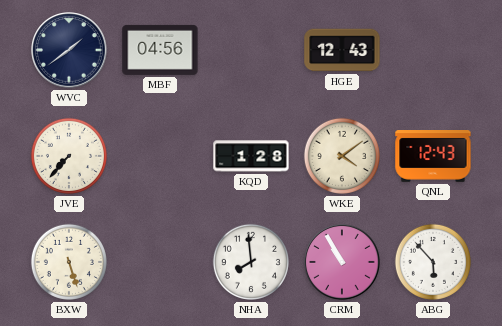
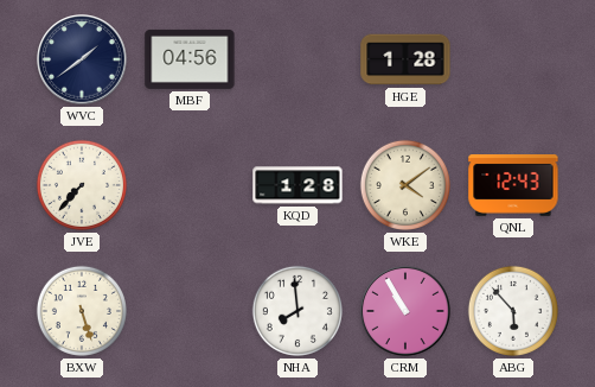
HGE: 12:43 -> 1:28
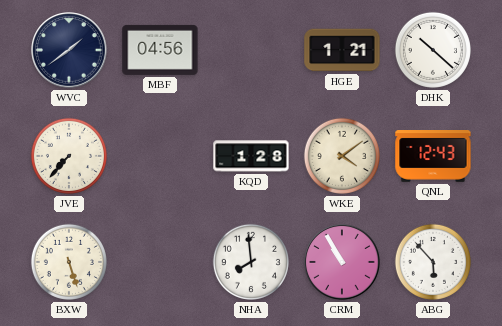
HGE: 1:28 -> 1:21
DHK: none -> 10:22
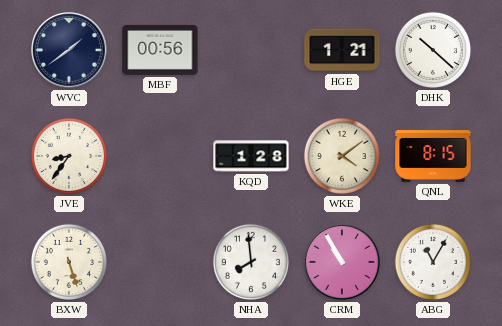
MBF: 04:56 -> 00:56
JVE: 7:37 -> 8:36
QNL: 12:43 -> 8:15
ABG: 5:53 -> 11:05
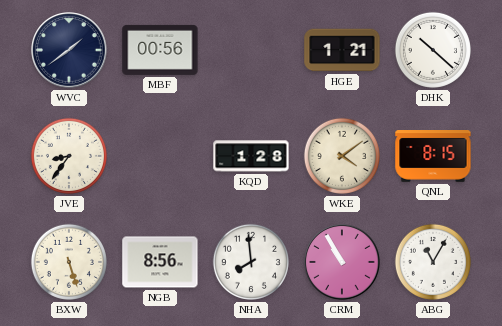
NGB: none -> 8:56
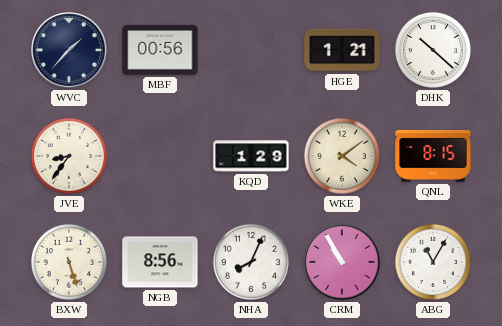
WVC: 1:39 -> 1:37
KQD: 1:28 -> 1:29
NHA: 7:59 -> 8:04
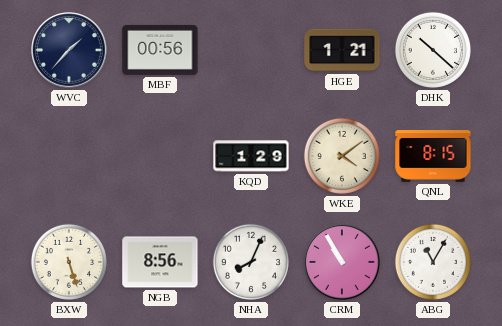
JVE: 8:36 -> none
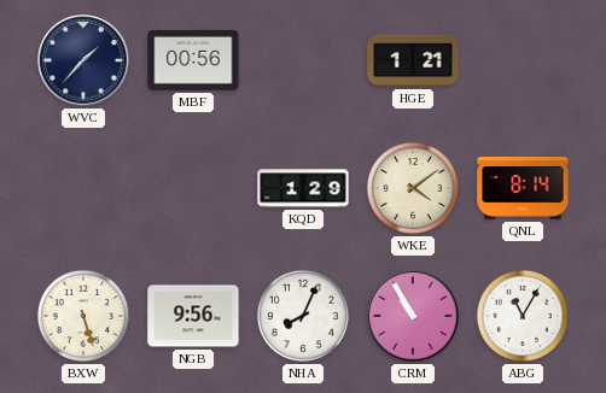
DHK: 10:22 -> none
QNL: 8:15 -> 8:14
NGB: 8:56 -> 9:56
